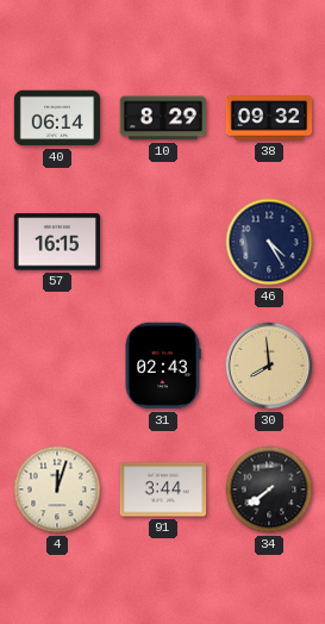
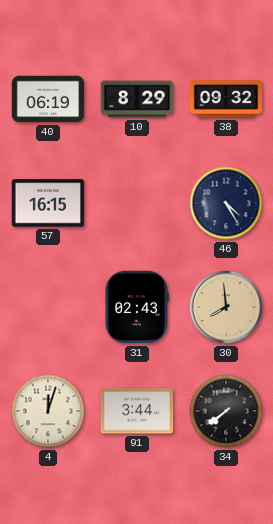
40: 06:14 -> 06:19
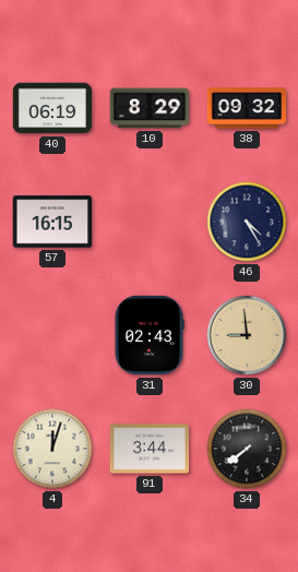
30: 7:59 -> 8:59
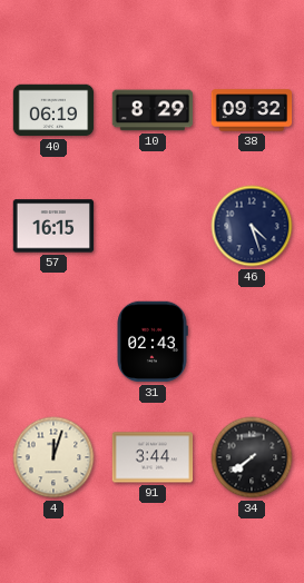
46: 4:25 -> 4:27
30: 8:59 -> none
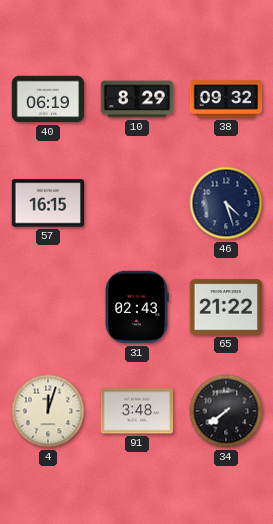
65: none -> 21:22
91: 3:44 -> 3:48
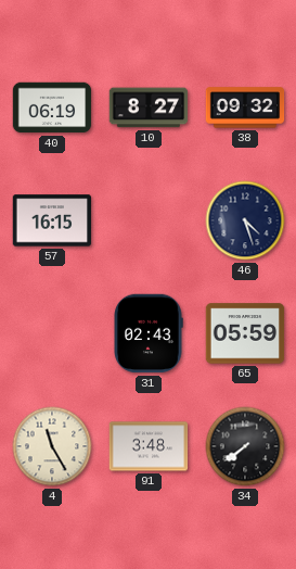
10: 8:29 -> 8:27
65: 21:22 -> 05:59
4: 12:03 -> 11:25
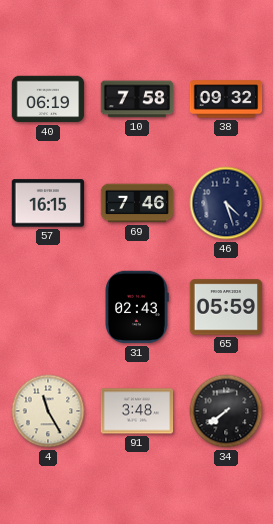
10: 8:27 -> 7:58
69: none -> 7:46
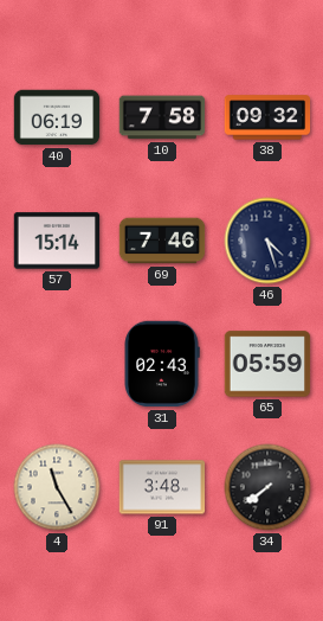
57: 16:15 -> 15:14
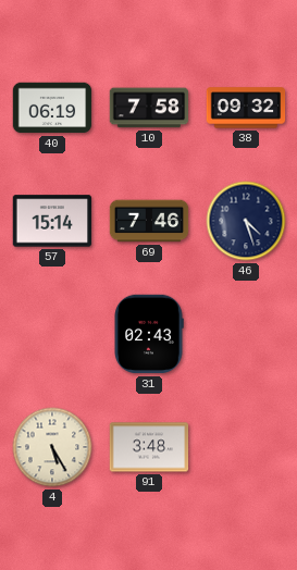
65: 05:59 -> none
4: 11:25 -> 5:25
34: 7:39 -> none
